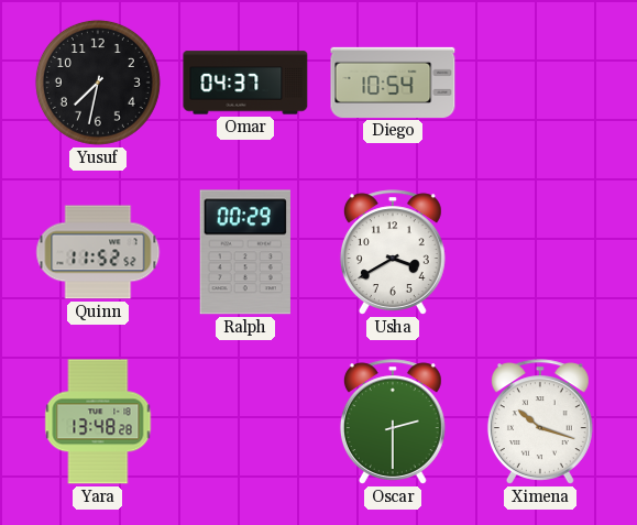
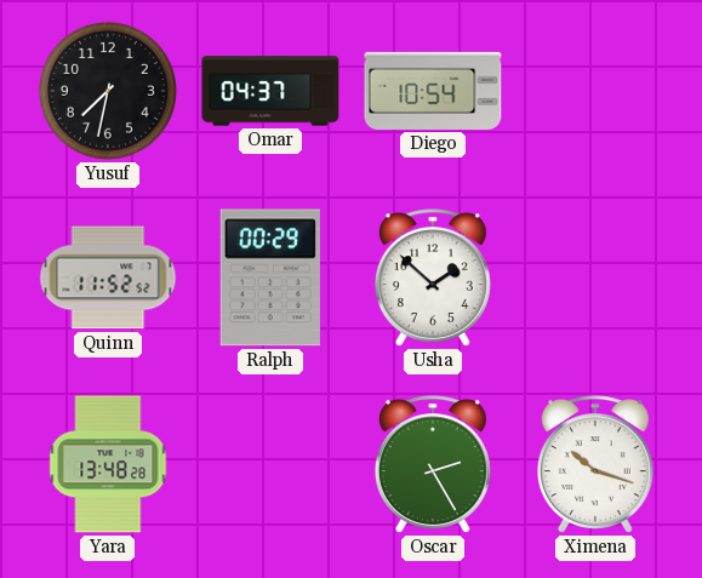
Usha: 3:40 -> 1:52
Oscar: 2:30 -> 2:25
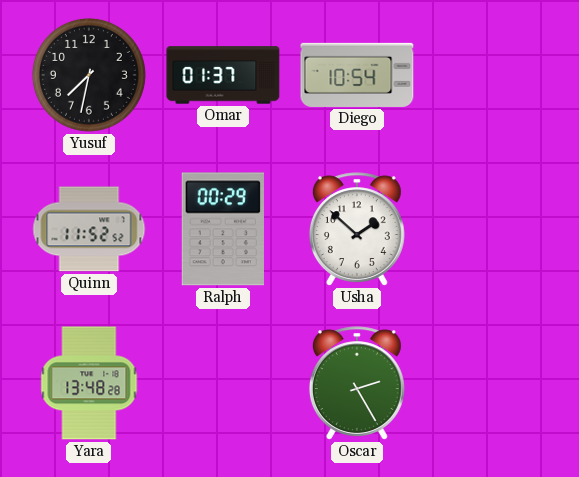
Omar: 04:37 -> 01:37
Ximena: 10:18 -> none
